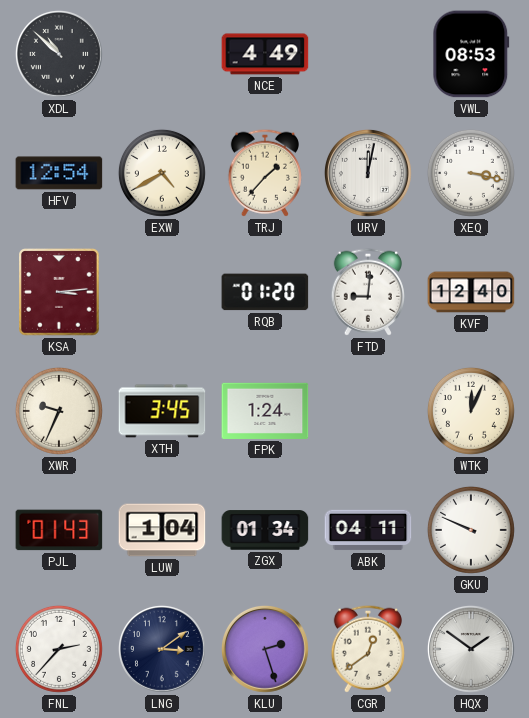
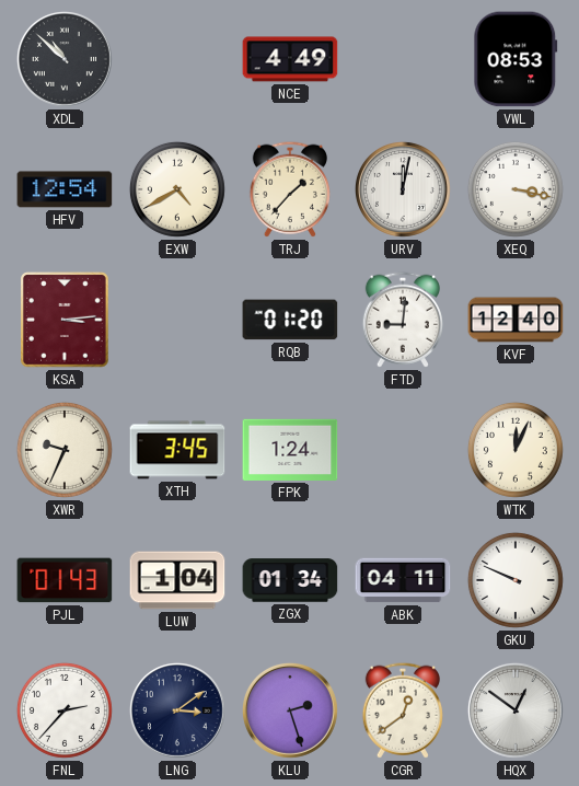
HQX: 1:51 -> 12:51
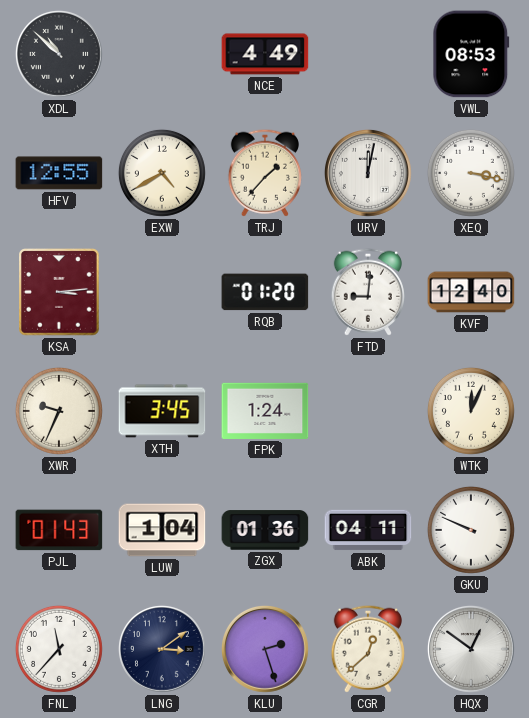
HFV: 12:54 -> 12:55
ZGX: 01:34 -> 01:36
FNL: 2:37 -> 11:37
CGR: 12:39 -> 12:38
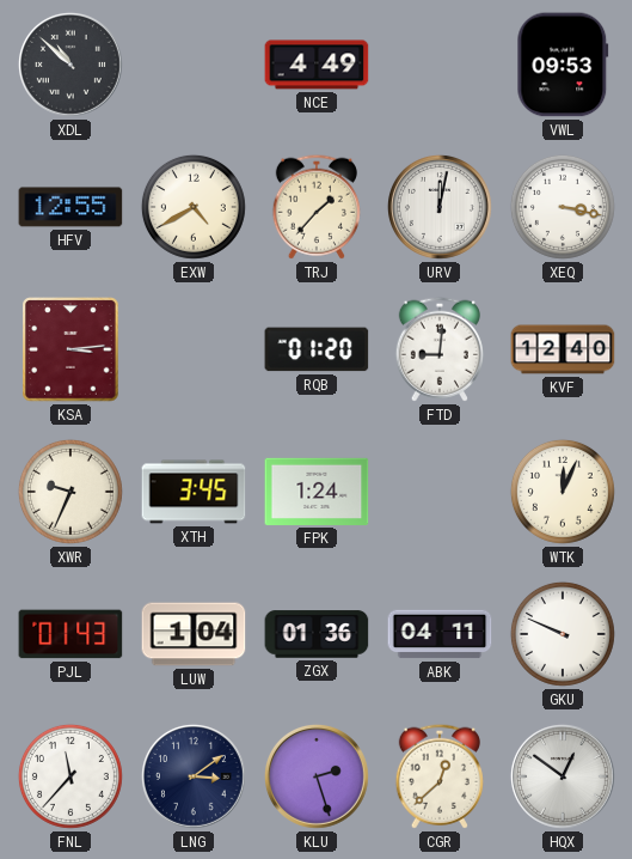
VWL: 08:53 -> 09:53
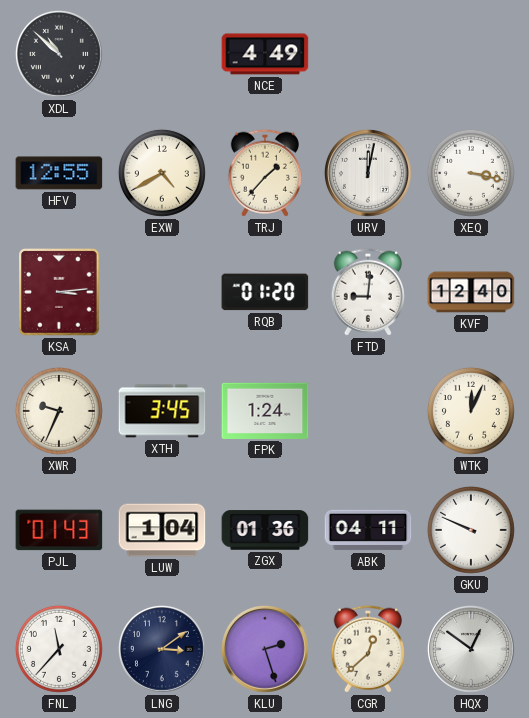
VWL: 09:53 -> none
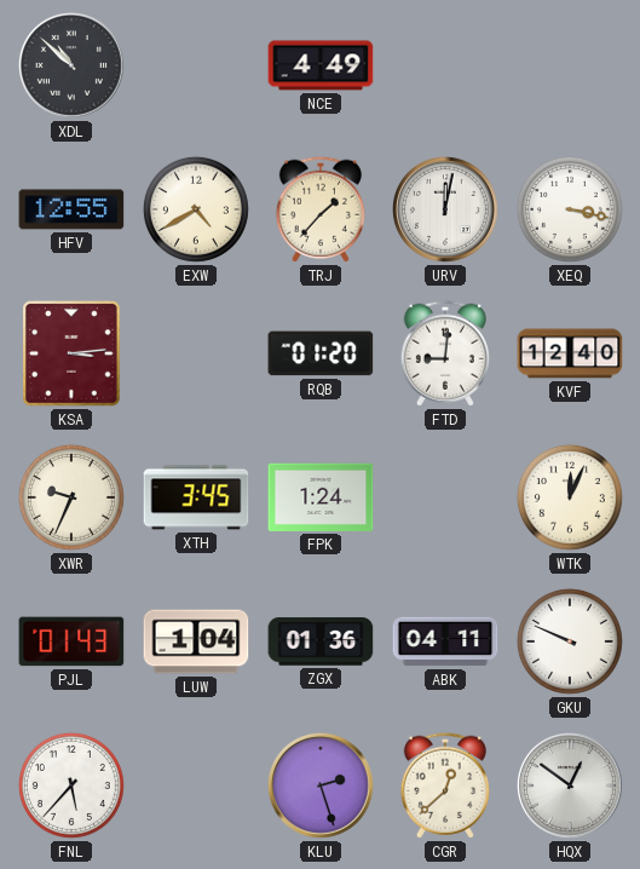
FNL: 11:37 -> 5:37
LNG: 3:09 -> none
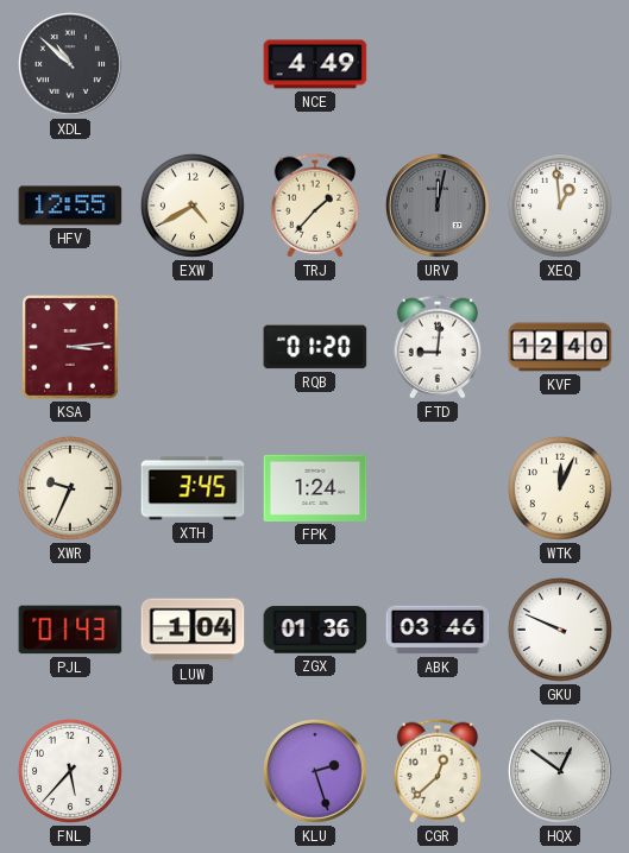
URV dial: white -> grey
XEQ: 3:17 -> 12:59
ABK: 04:11 -> 03:46
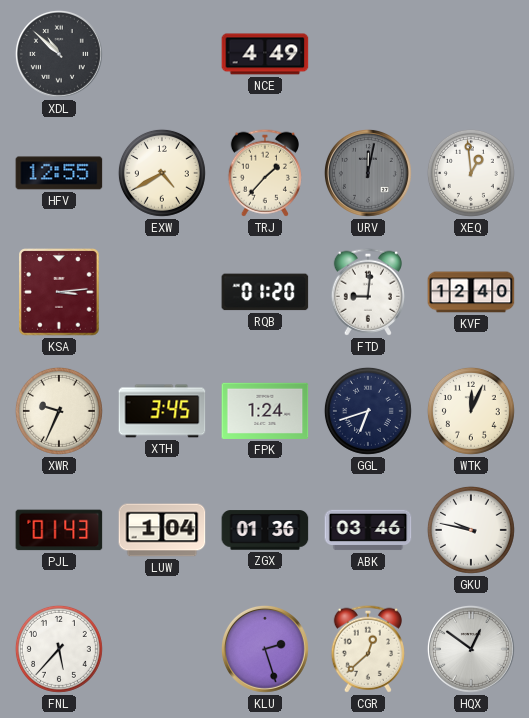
GGL: none -> 6:42
GKU: 9:49 -> 9:47
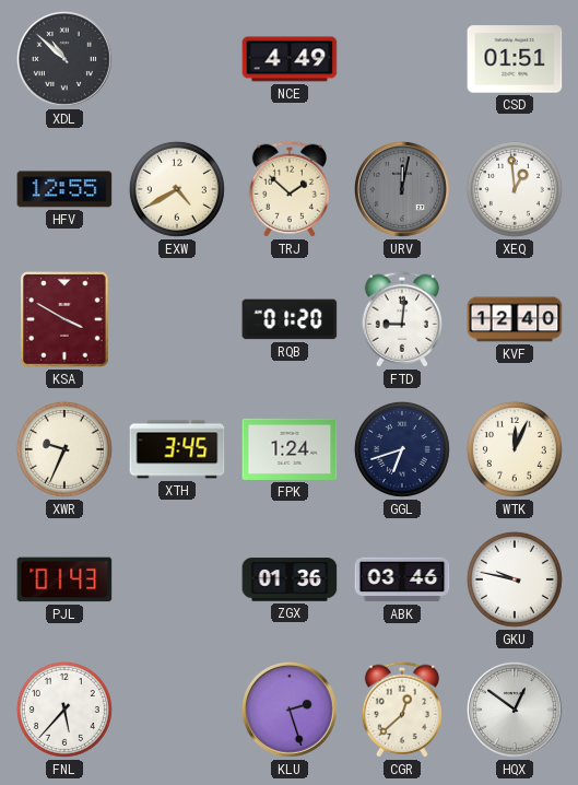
CSD: none -> 01:51
TRJ: 1:37 -> 1:52
KSA: 3:14 -> 3:50
LUW: 1:04 -> none
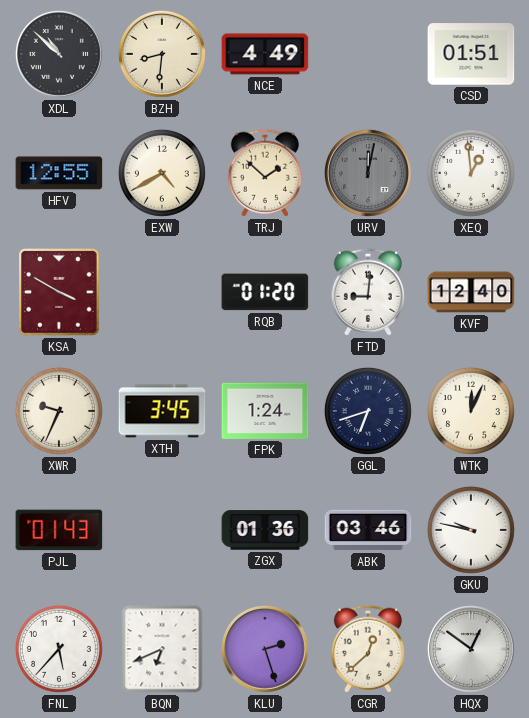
BZH: none -> 8:31
BQN: none -> 6:41
